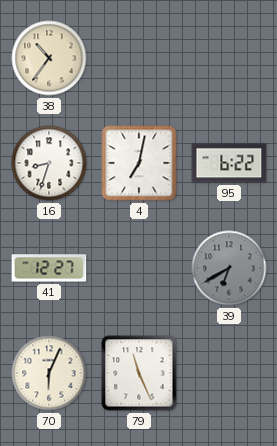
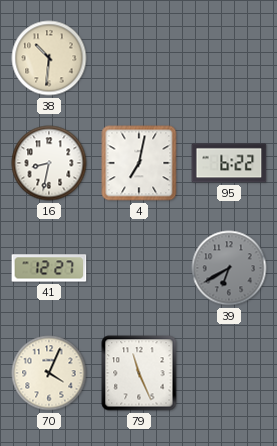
38: 10:36 -> 10:31
16: 8:33 -> 8:32
70: 6:04 -> 4:04
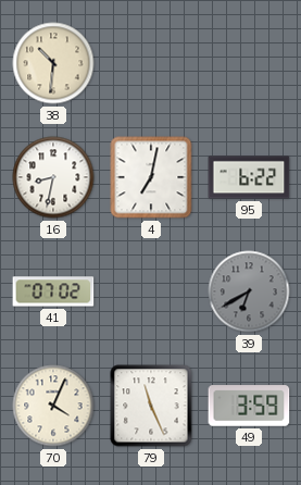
41: 12:27 -> 07:02
49: none -> 3:59
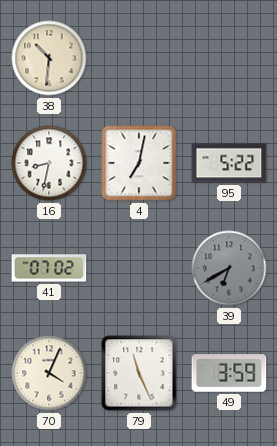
95: 6:22 -> 5:22
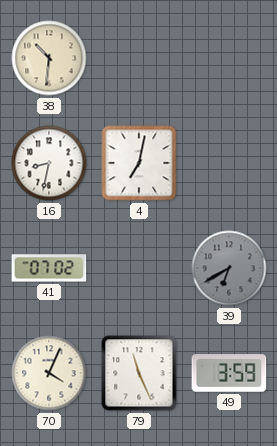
95: 5:22 -> none
